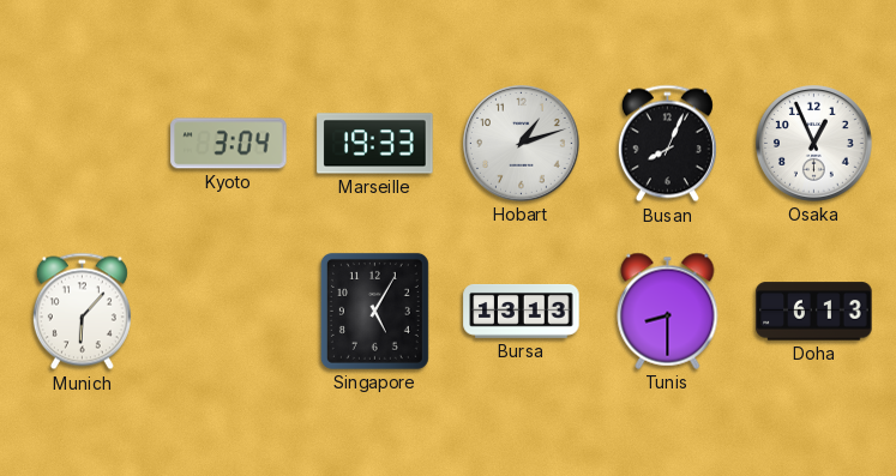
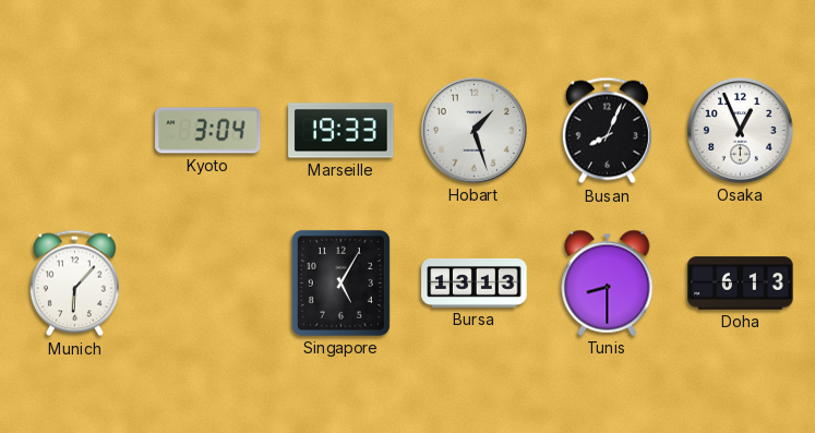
Hobart: 1:12 -> 1:27
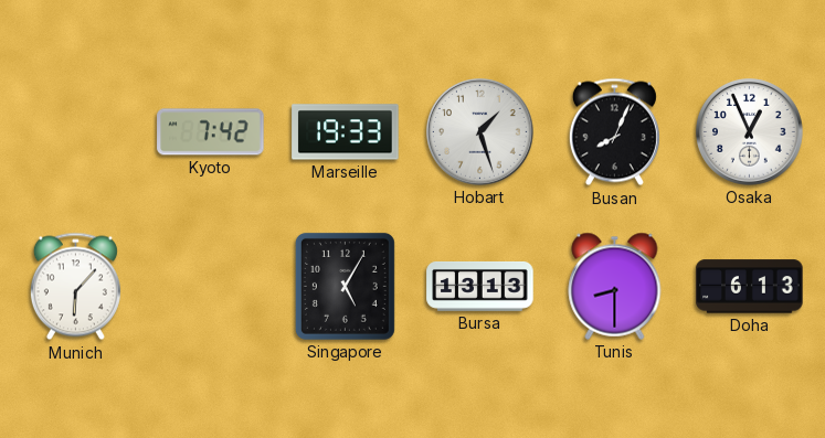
Kyoto: 3:04 -> 7:42
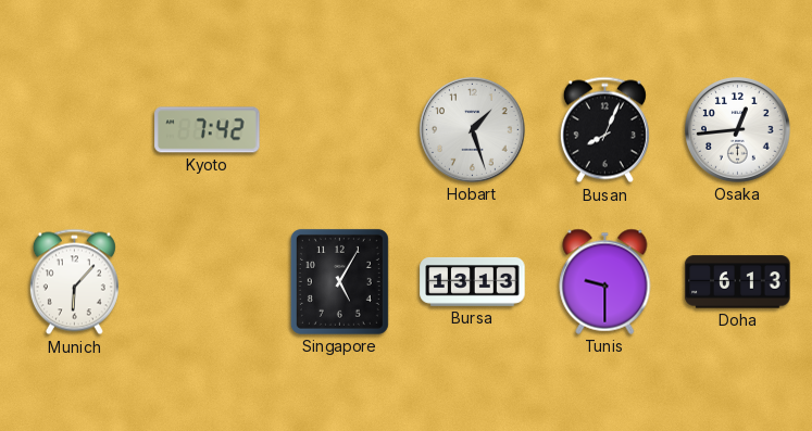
Marseille: 19:33 -> none
Osaka: 12:56 -> 12:44
Tunis: 8:30 -> 9:30
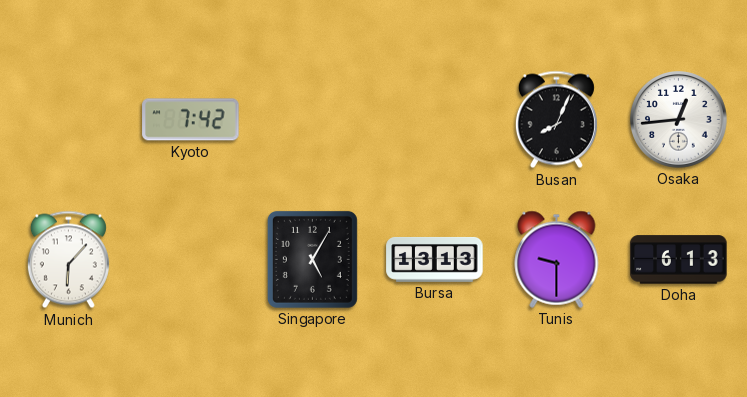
Hobart: 1:27 -> none
